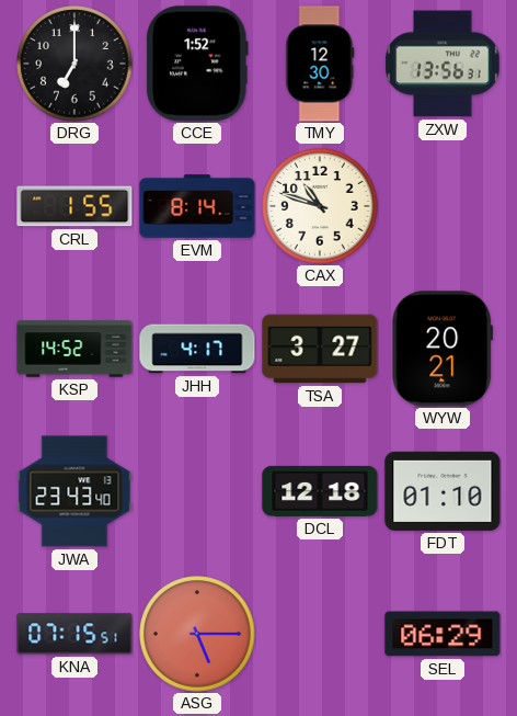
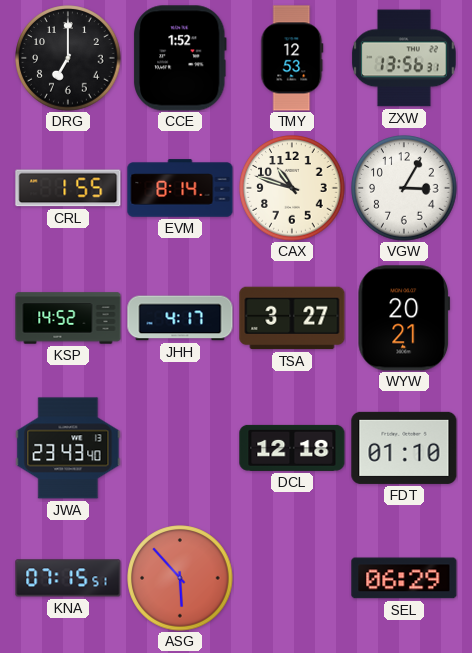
TMY: 12:30 -> 12:53
VGW: none -> 3:05
ASG: 5:15 -> 5:53
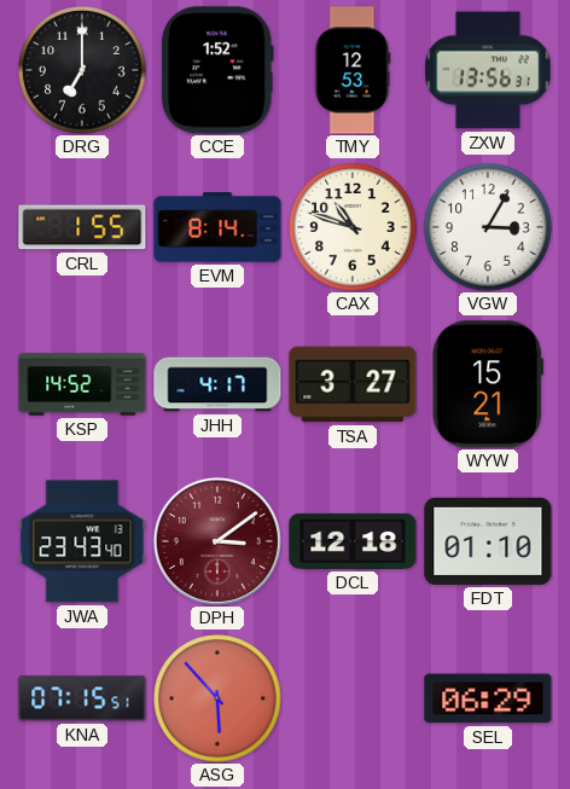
WYW: 20:21 -> 15:21
DPH: none -> 3:09
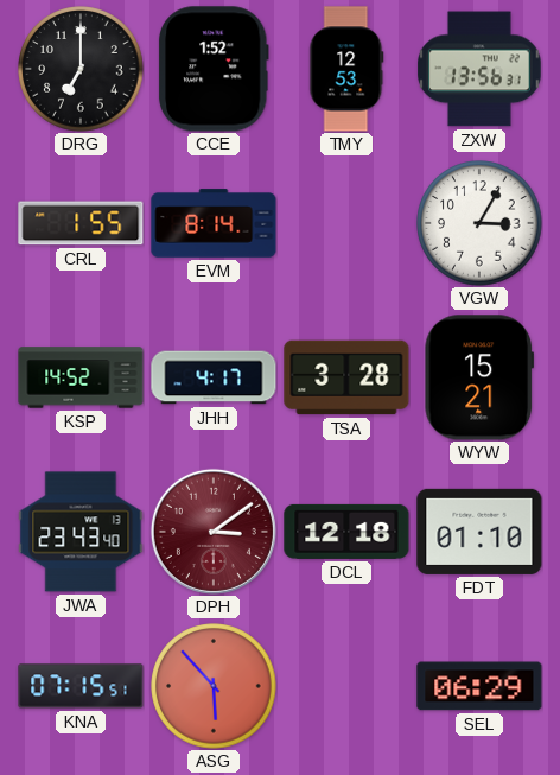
CAX: 10:48 -> none
TSA: 3:27 -> 3:28
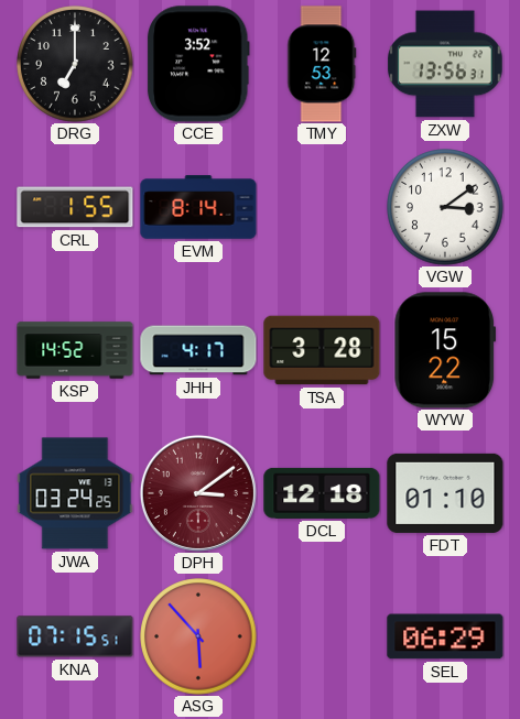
CCE: 1:52 -> 3:52
VGW: 3:05 -> 3:09
WYW: 15:21 -> 15:22
JWA: 23:43 -> 03:24
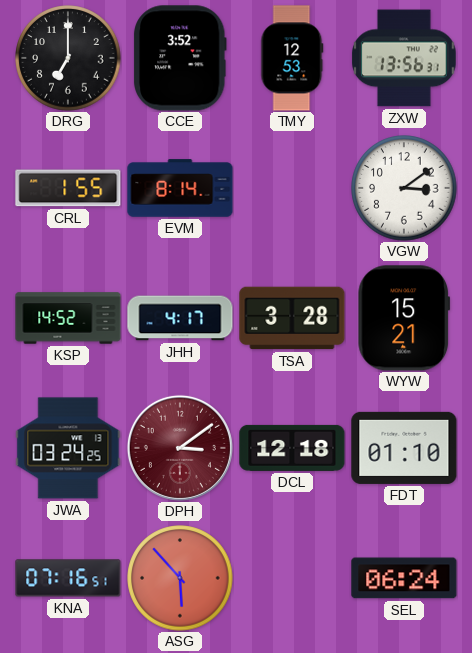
WYW: 15:22 -> 15:21
KNA: 07:15 -> 07:16
SEL: 06:29 -> 06:24
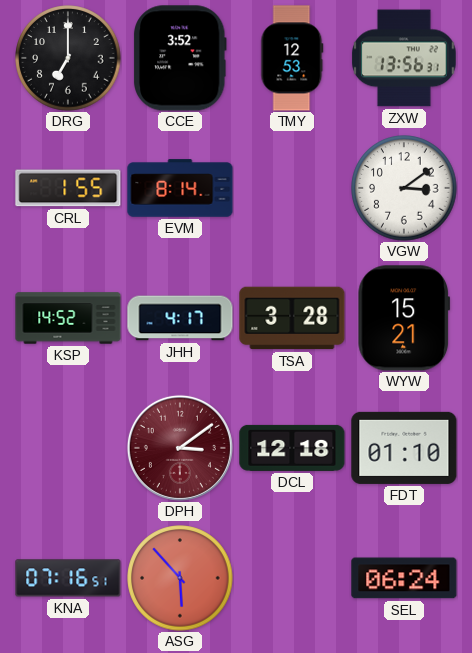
JWA: 03:24 -> none
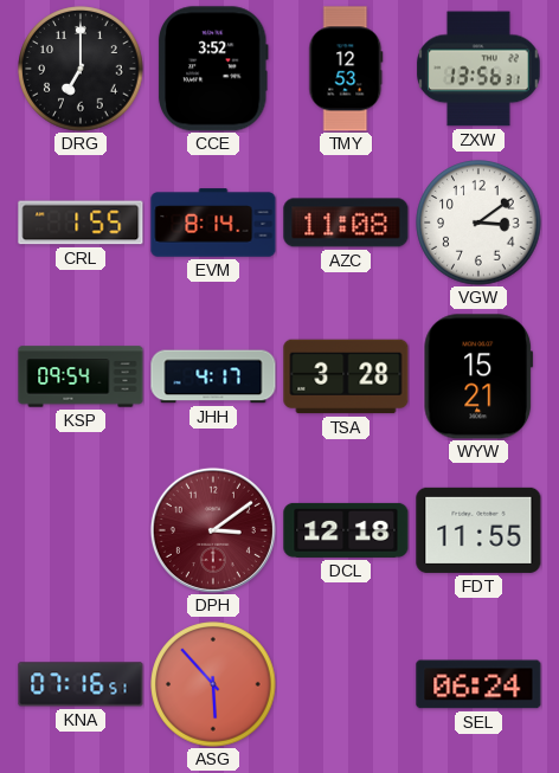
AZC: none -> 11:08
KSP: 14:52 -> 09:54
FDT: 01:10 -> 11:55
